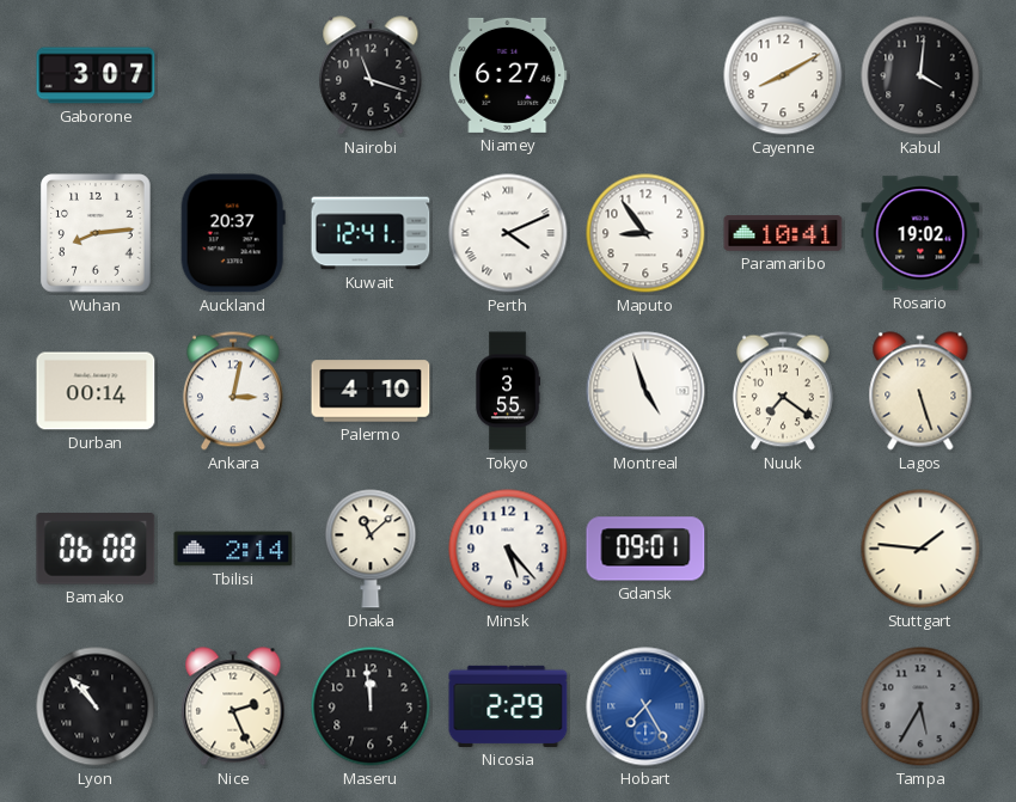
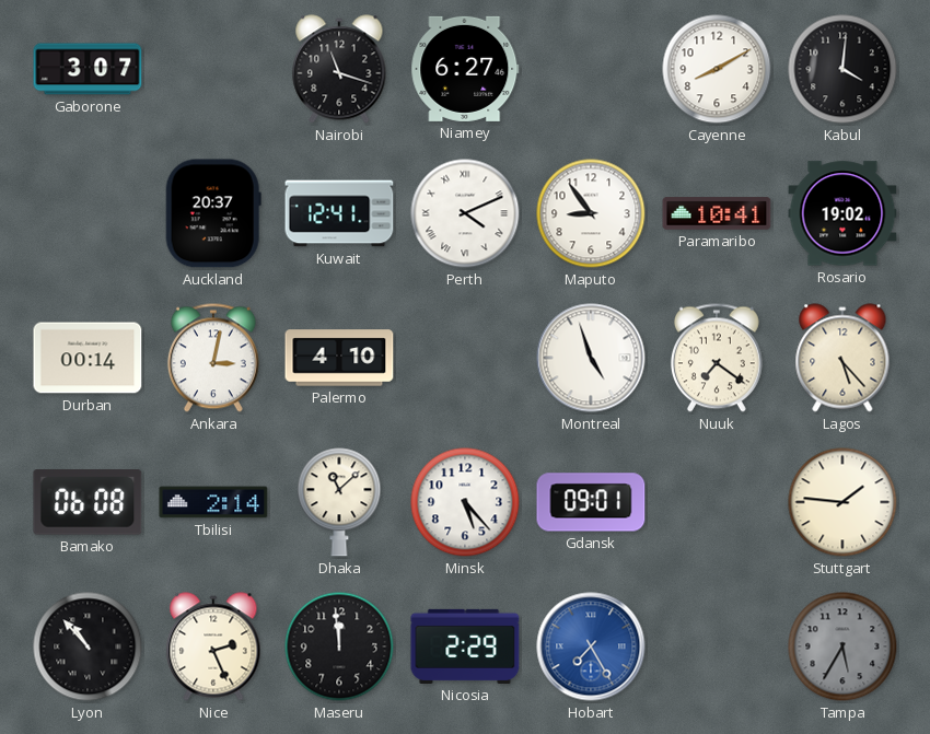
Wuhan: 8:14 -> none
Tokyo: 3:55 -> none
Lagos: 5:27 -> 5:23
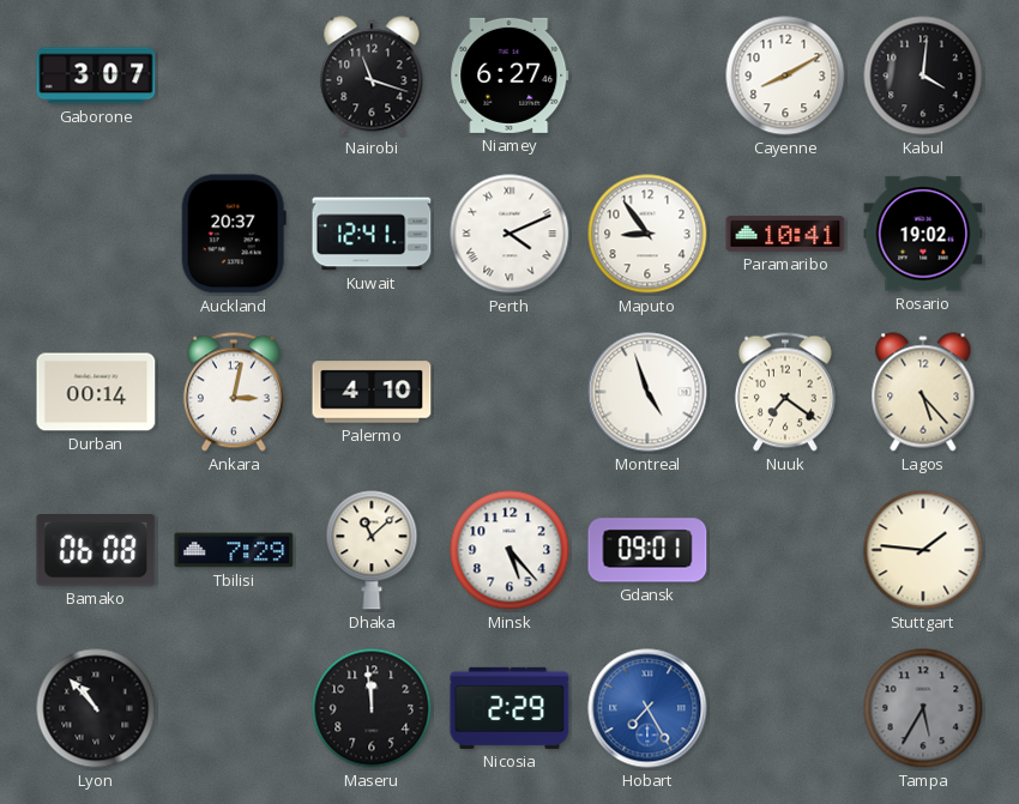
Tbilisi: 2:14 -> 7:29
Nice: 2:26 -> none
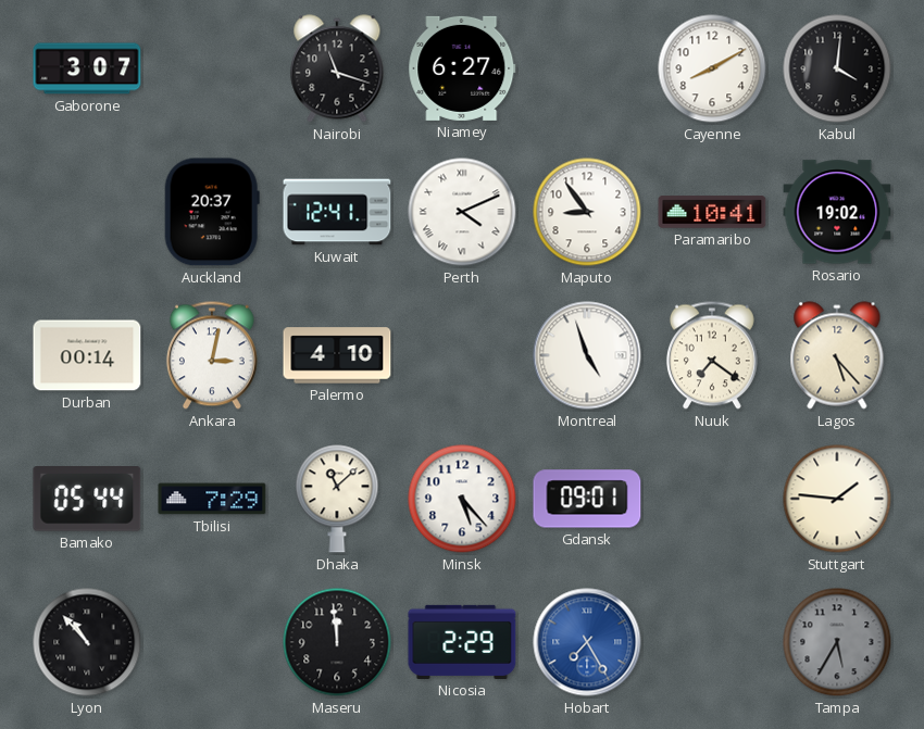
Bamako: 06:08 -> 05:44
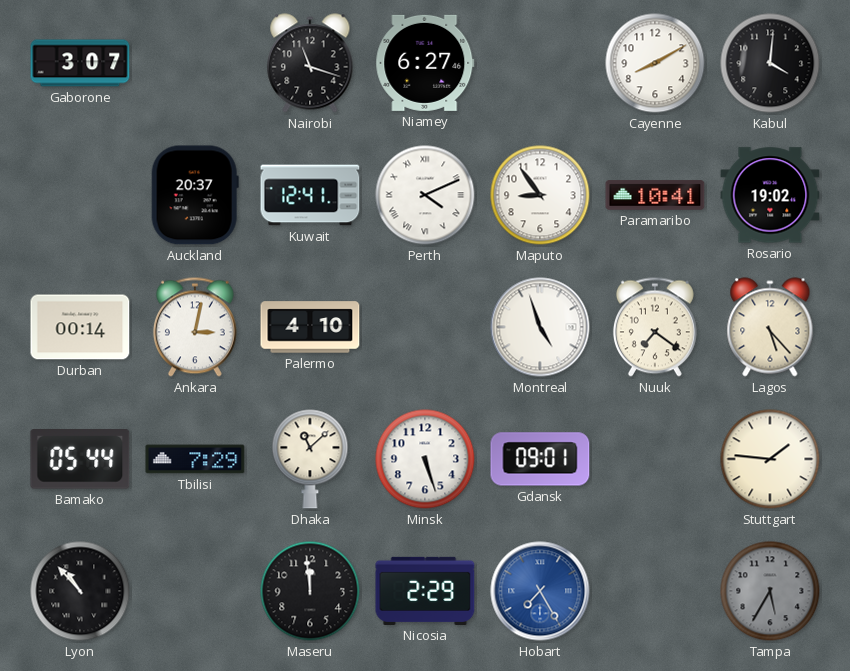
Minsk: 5:23 -> 5:27
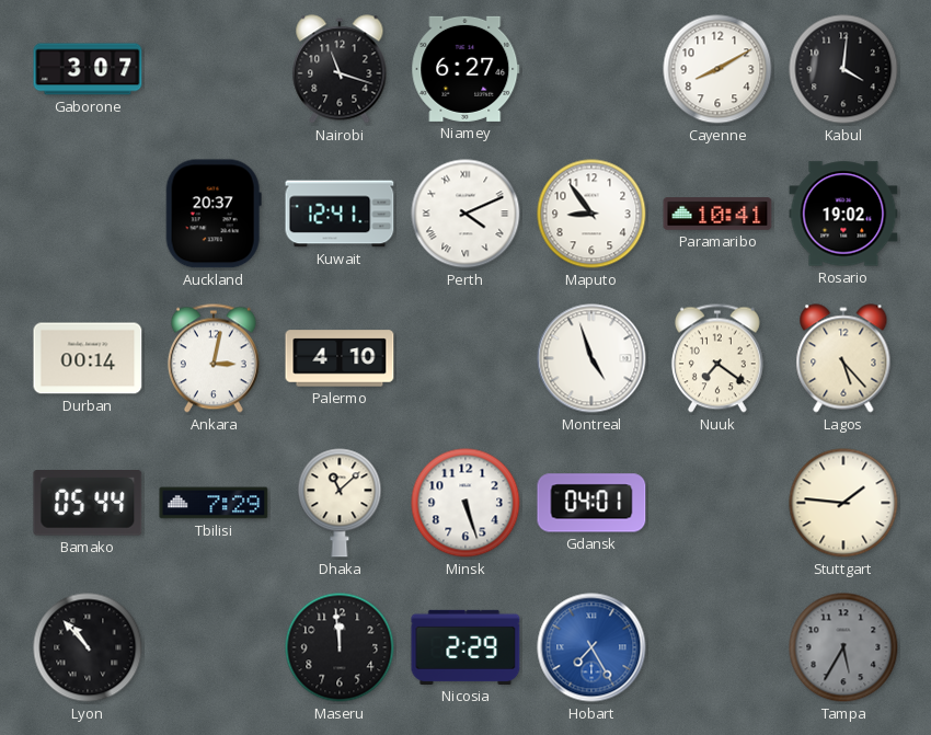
Gdansk: 09:01 -> 04:01
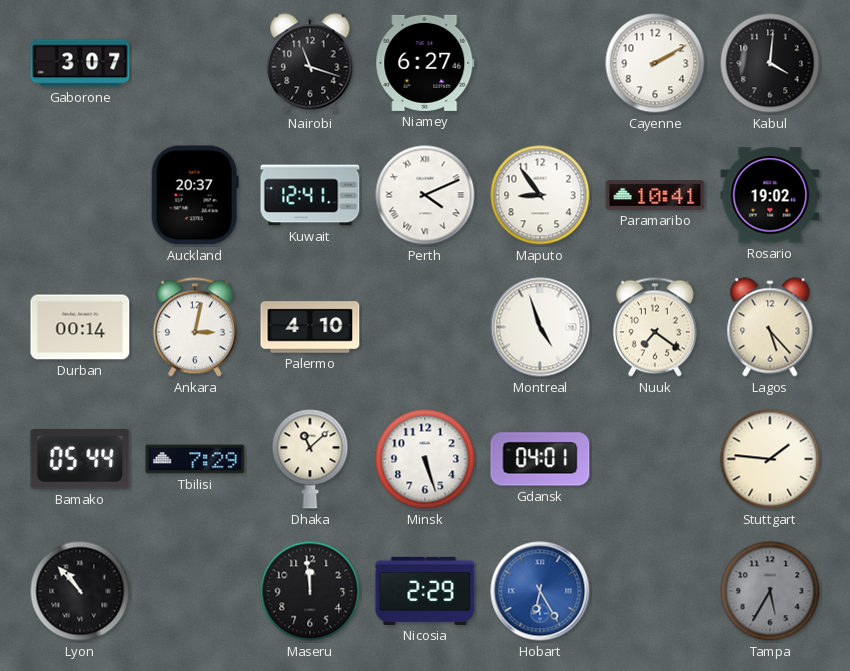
Cayenne: 8:10 -> 2:10
Hobart: 7:25 -> 6:25
